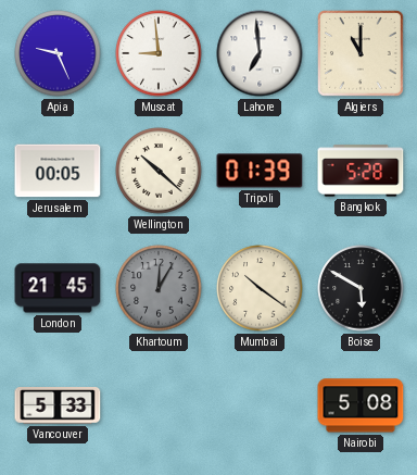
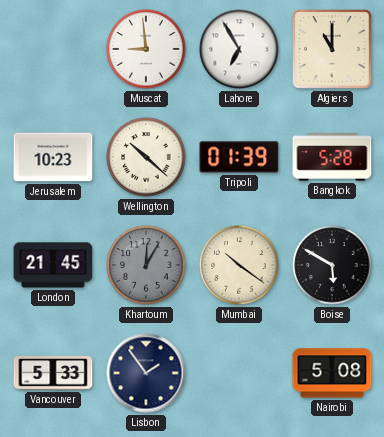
Apia: 9:26 -> none
Lahore: 6:59 -> 6:55
Jerusalem: 00:05 -> 10:23
Lisbon: none -> 1:54
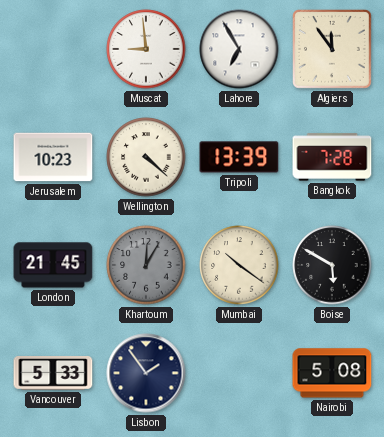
Algiers: 11:00 -> 11:54
Wellington: 10:22 -> 4:22
Tripoli: 01:39 -> 13:39
Bangkok: 5:28 -> 7:28
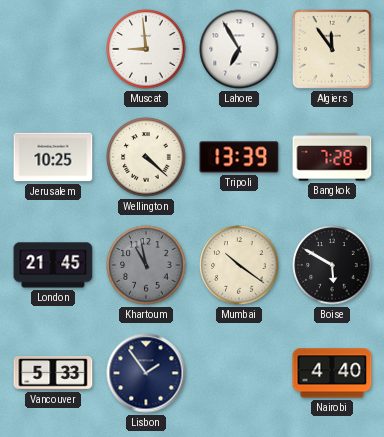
Jerusalem: 10:23 -> 10:25
Khartoum: 12:05 -> 10:58
Nairobi: 5:08 -> 4:40
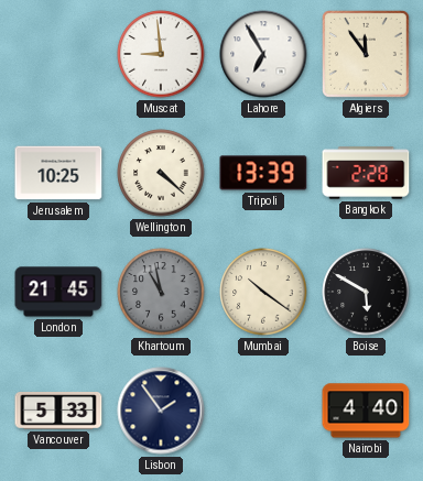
Bangkok: 7:28 -> 2:28
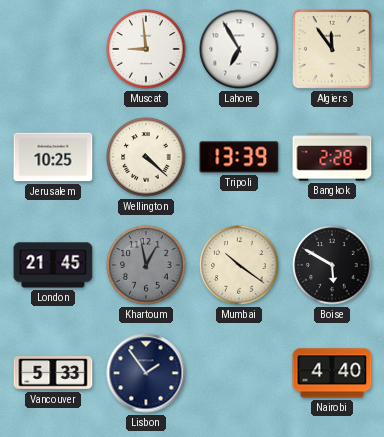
Khartoum: 10:58 -> 12:58
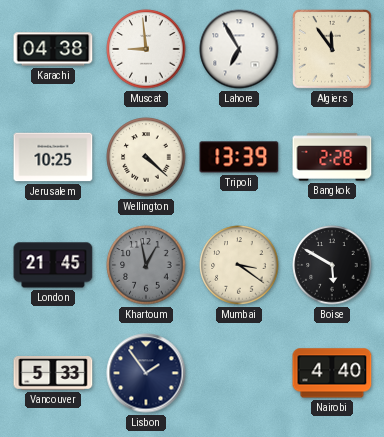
Karachi: none -> 04:38
Mumbai: 10:21 -> 3:21
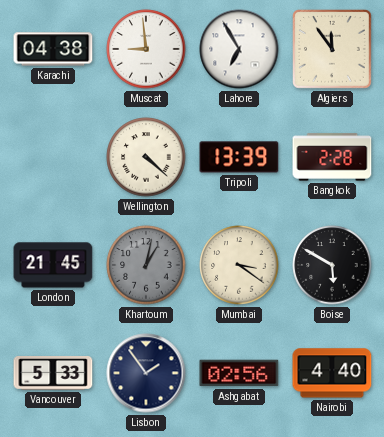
Jerusalem: 10:25 -> none
Khartoum: 12:58 -> 1:02
Ashgabat: none -> 02:56
